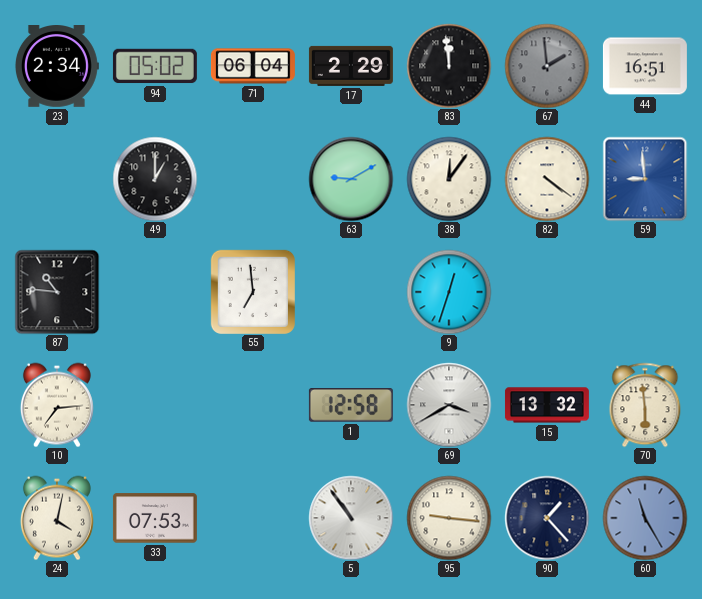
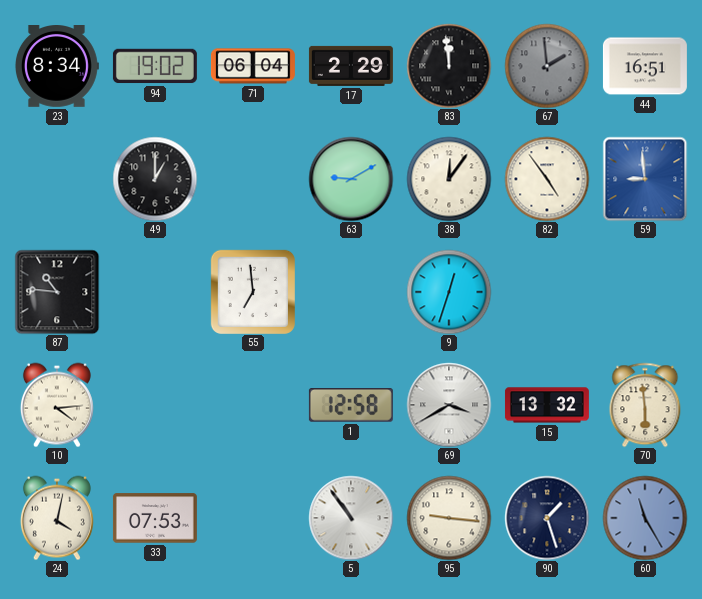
23: 2:34 -> 8:34
94: 05:02 -> 19:02
82: 4:21 -> 4:54
10: 7:14 -> 4:14
90: 1:23 -> 1:27
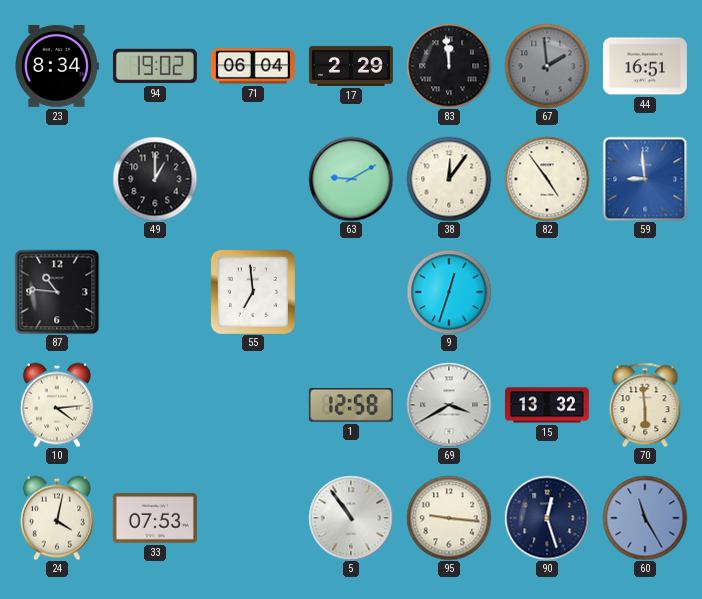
90: 1:27 -> 12:27
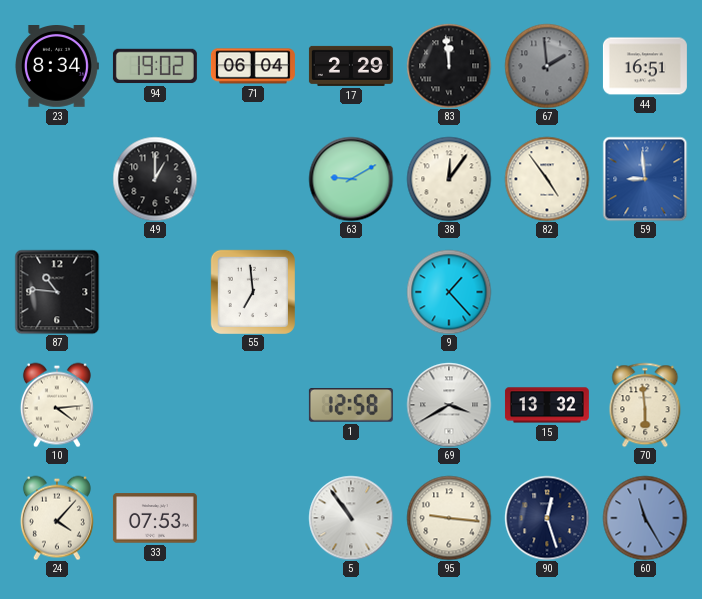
9: 12:33 -> 1:23
24: 4:02 -> 4:07
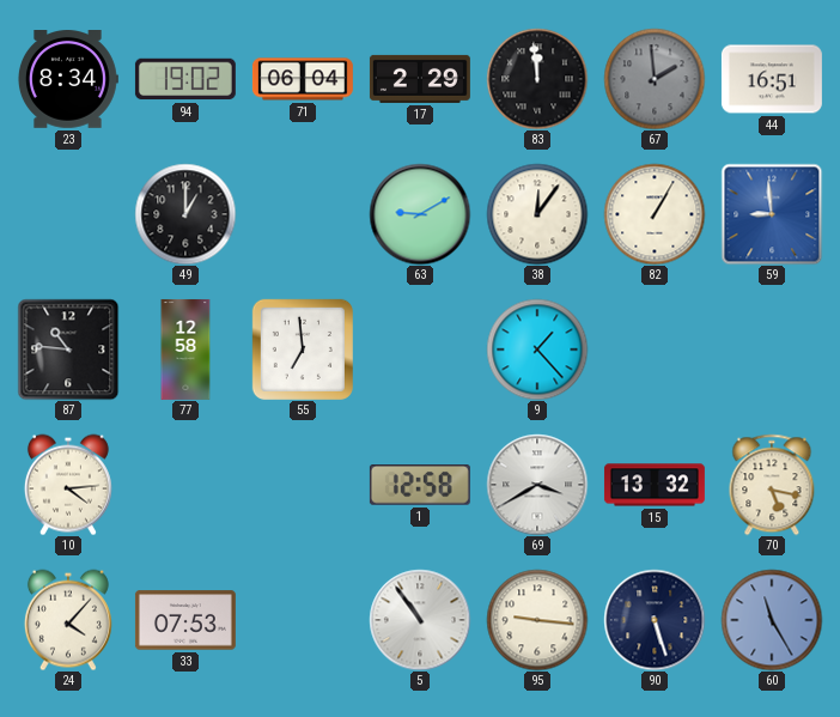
82: 4:54 -> 1:05
77: none -> 12:58
70: 5:59 -> 5:17
90: 12:27 -> 5:27
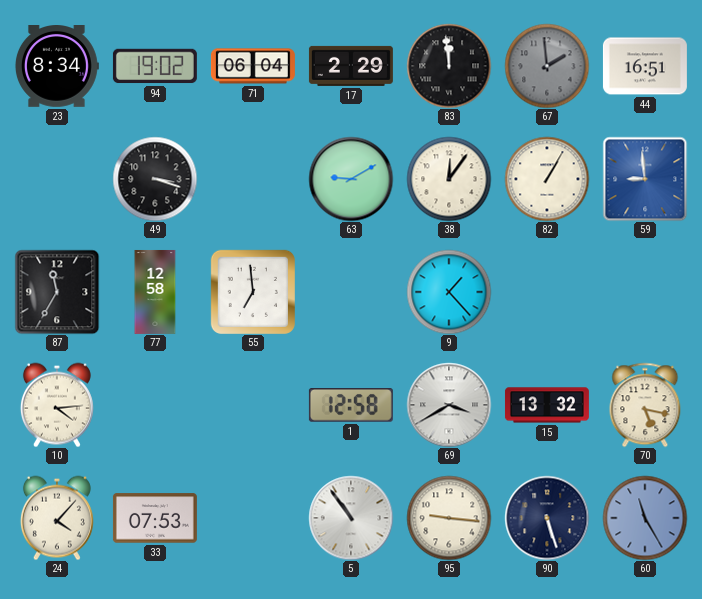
49: 1:00 -> 3:18
87: 10:46 -> 11:35
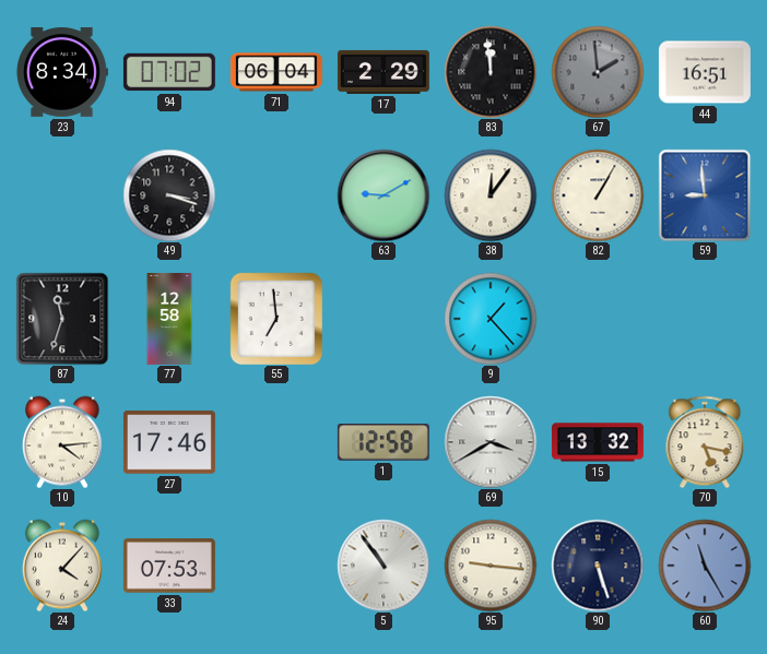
94: 19:02 -> 07:02
87: 11:35 -> 11:33
27: none -> 17:46
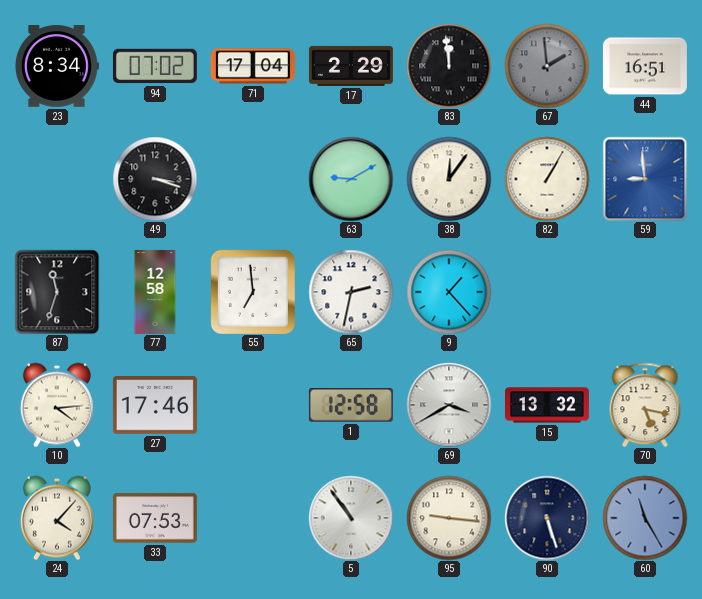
71: 06:04 -> 17:04
65: none -> 2:32
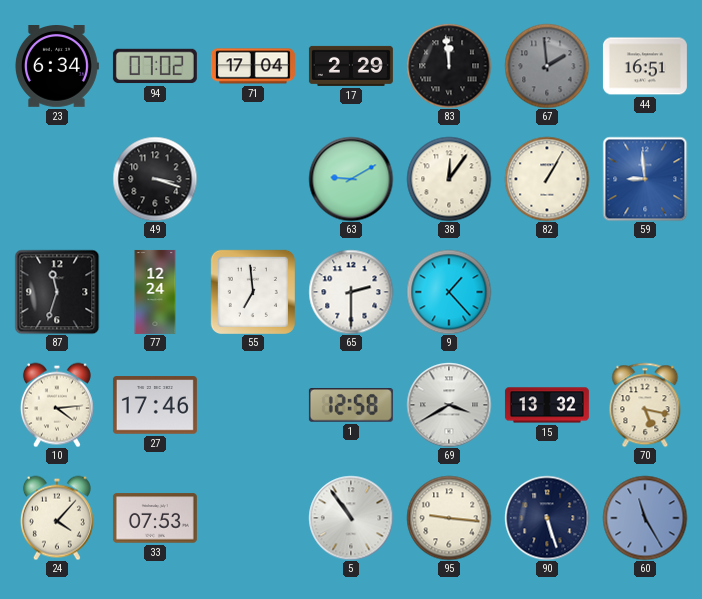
23: 8:34 -> 6:34
77: 12:58 -> 12:24
65: 2:32 -> 2:30
